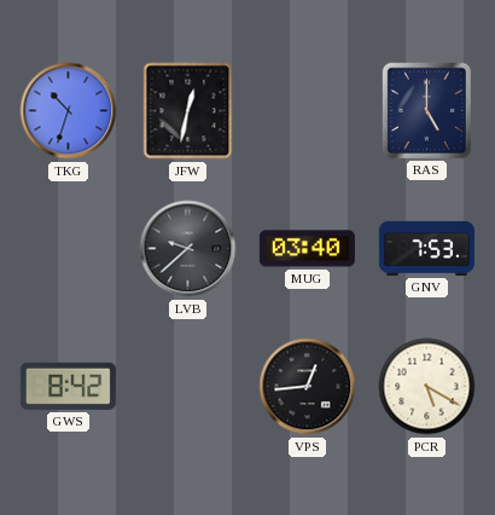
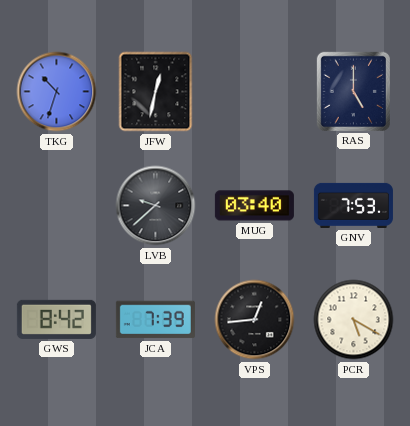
JCA: none -> 7:39
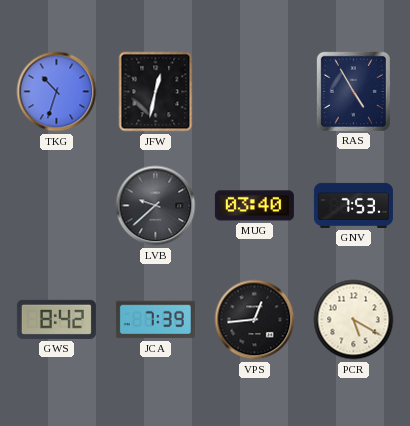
RAS: 5:00 -> 4:55
